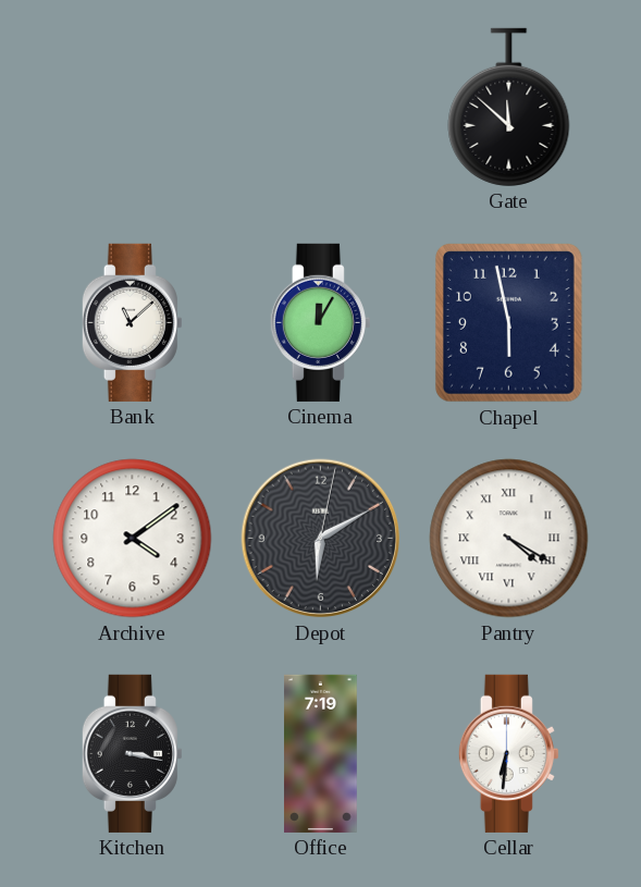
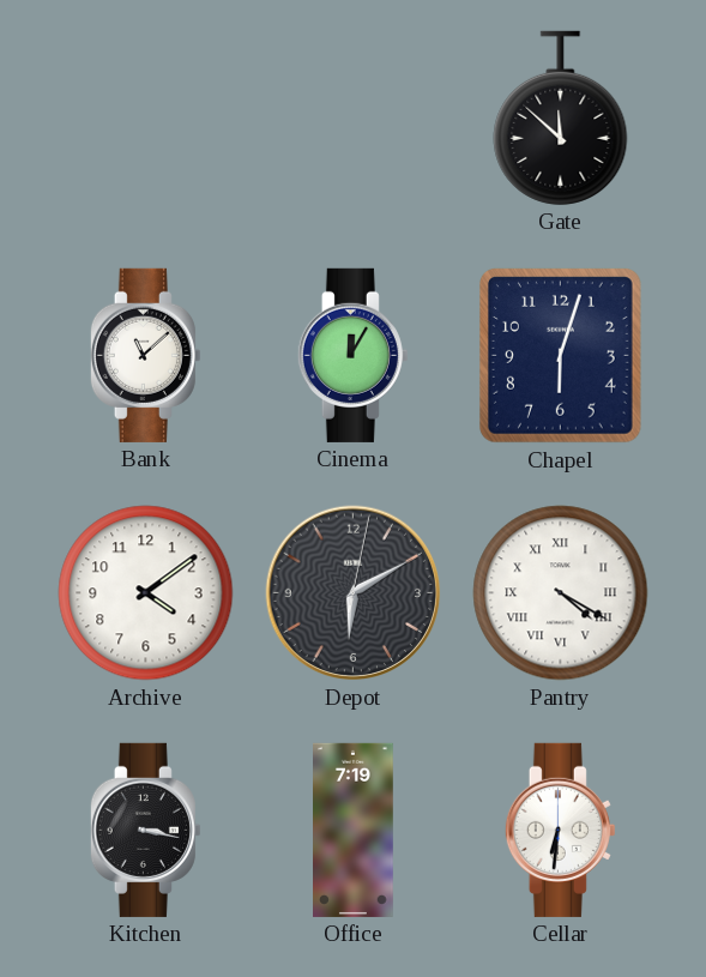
Chapel: 5:58 -> 6:03
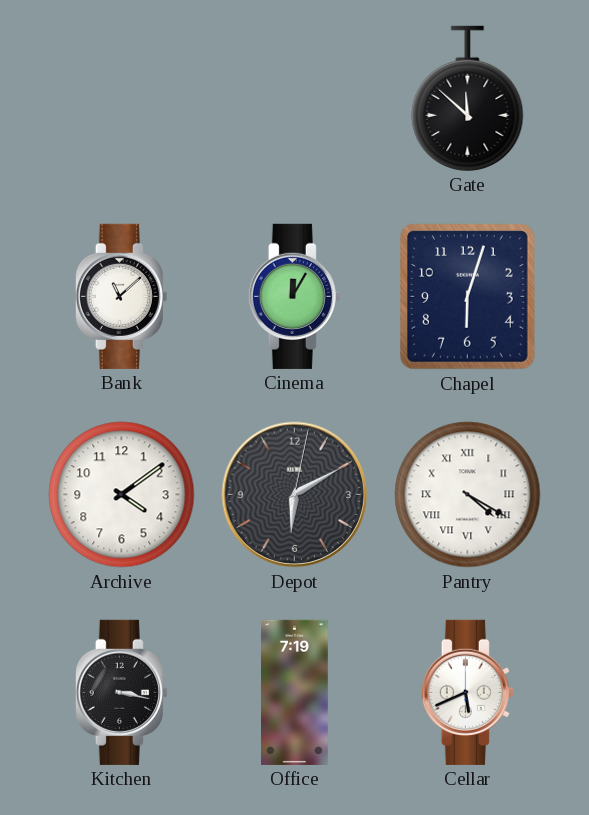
Cellar: 6:31 -> 5:41
